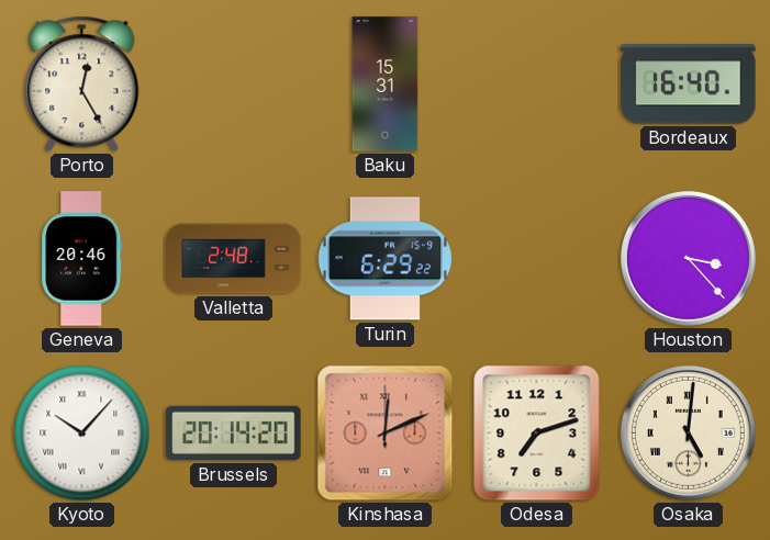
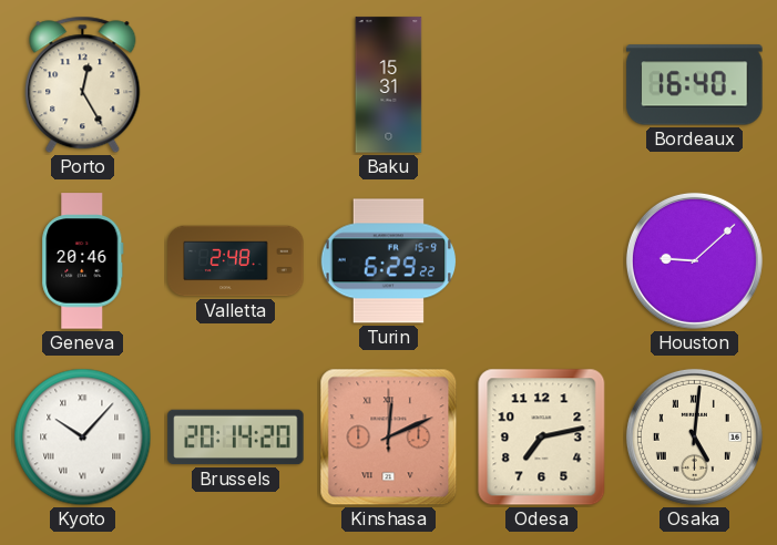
Houston: 3:23 -> 9:08
Odesa: 7:12 -> 7:13
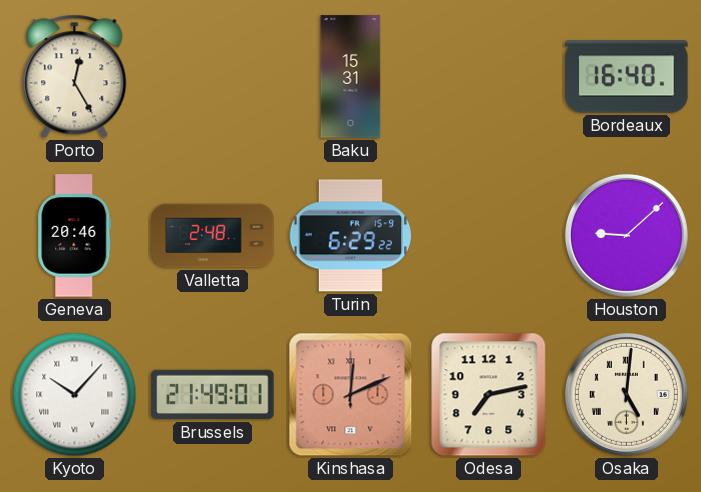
Brussels: 20:14 -> 21:49
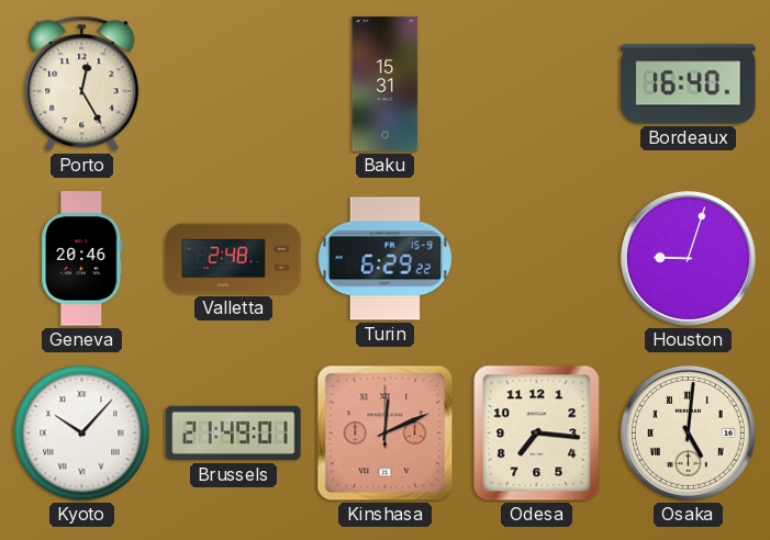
Houston: 9:08 -> 9:03
Odesa: 7:13 -> 7:16
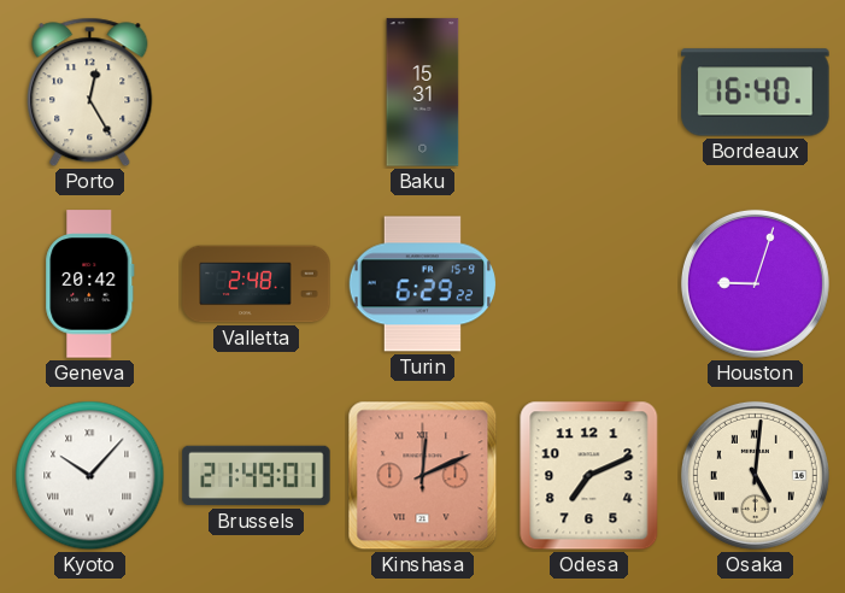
Geneva: 20:46 -> 20:42
Odesa: 7:16 -> 7:11
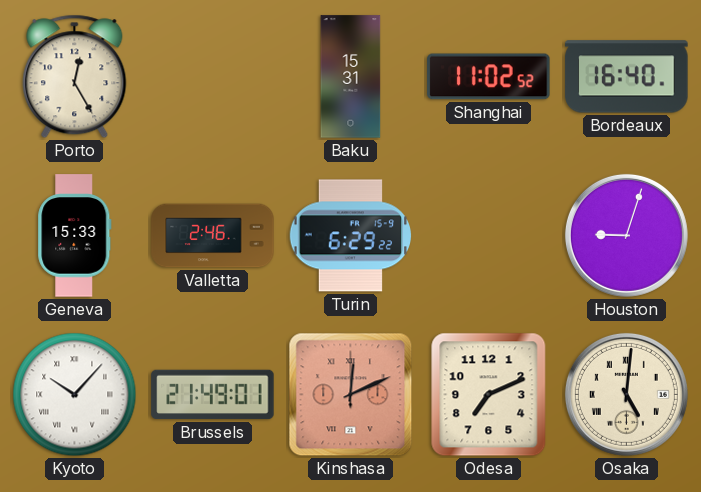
Shanghai: none -> 11:02
Geneva: 20:42 -> 15:33
Valletta: 2:48 -> 2:46
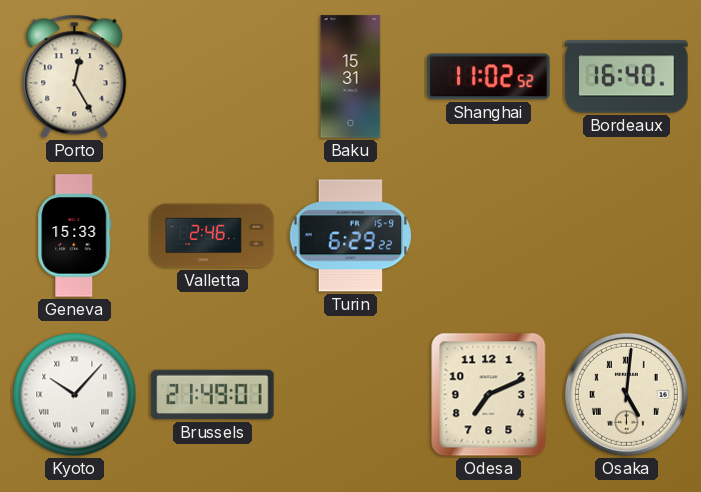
Houston: 9:03 -> none
Kinshasa: 12:11 -> none
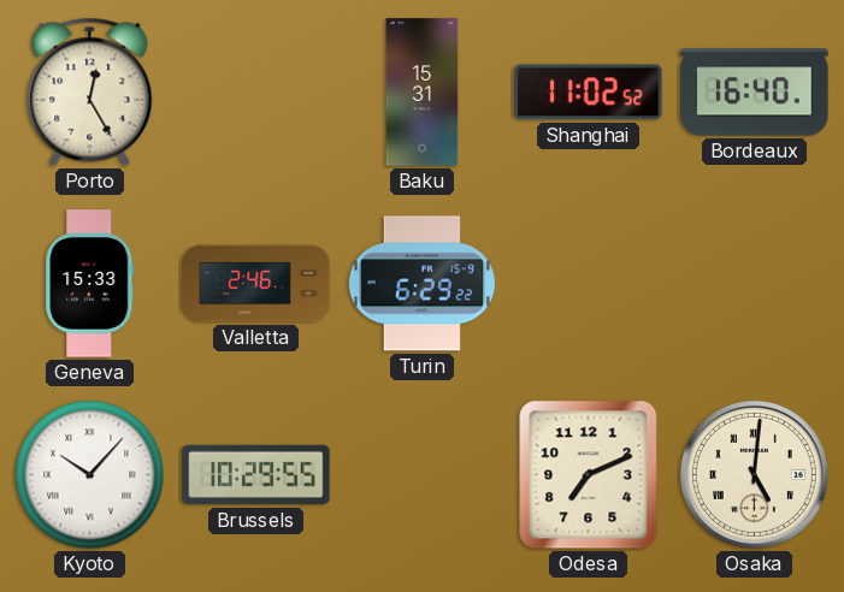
Brussels: 21:49 -> 10:29
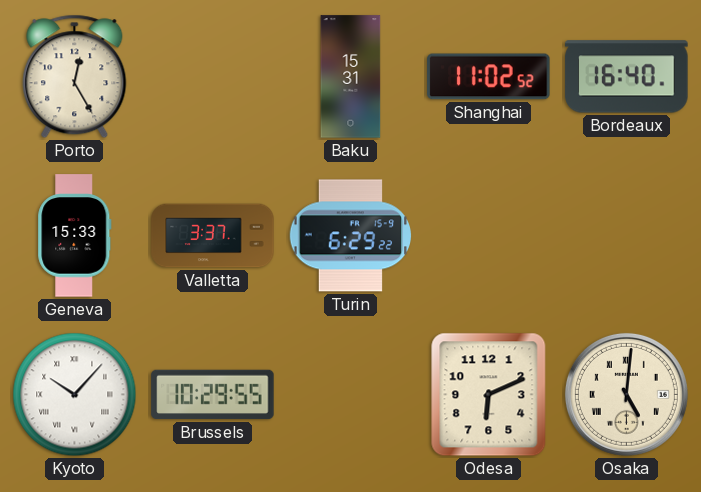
Valletta: 2:46 -> 3:37
Odesa: 7:11 -> 6:11
